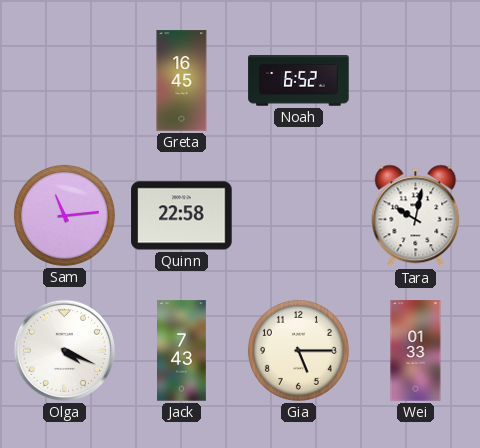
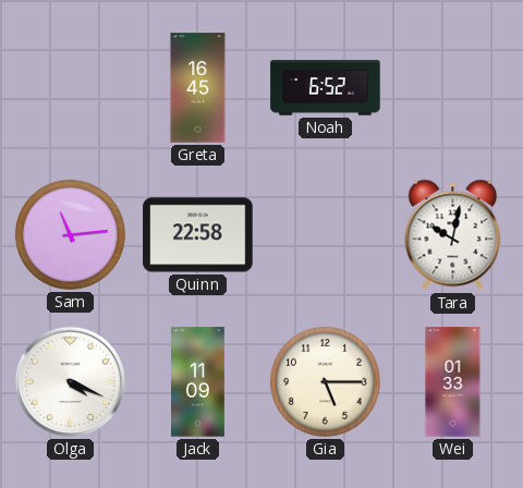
Jack: 7:43 -> 11:09
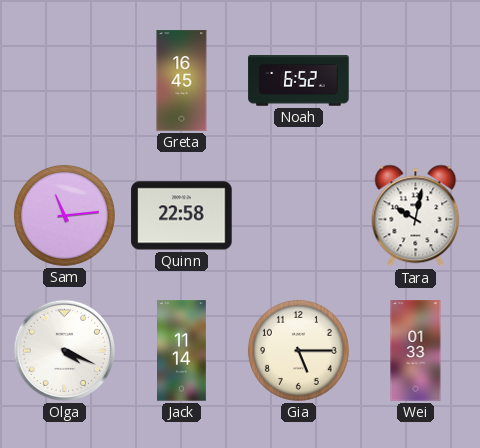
Jack: 11:09 -> 11:14
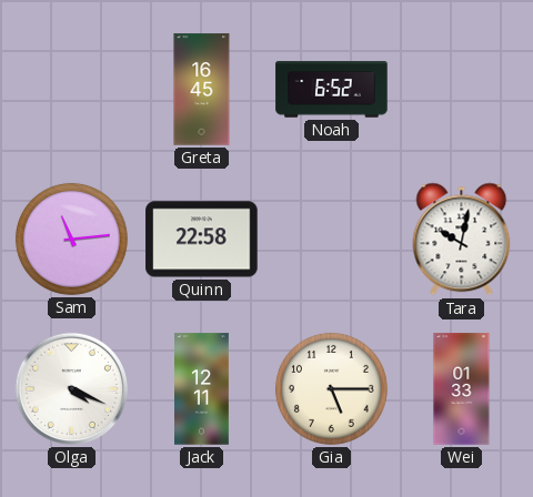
Jack: 11:14 -> 12:11
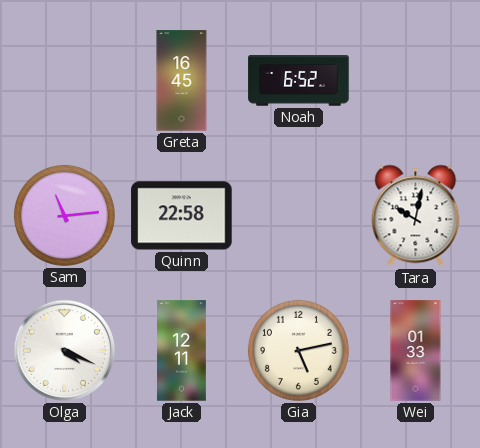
Gia: 5:15 -> 5:13
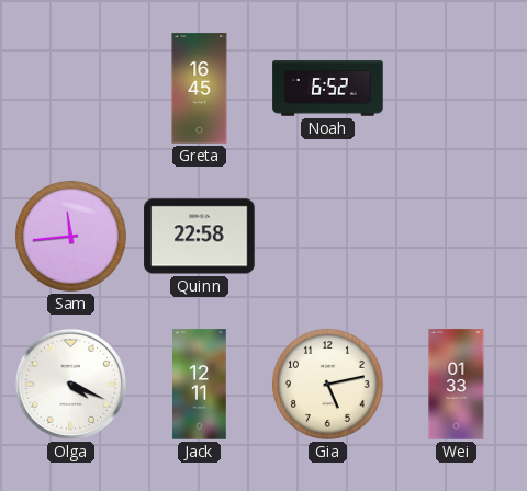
Sam: 11:14 -> 11:44
Tara: 10:02 -> none
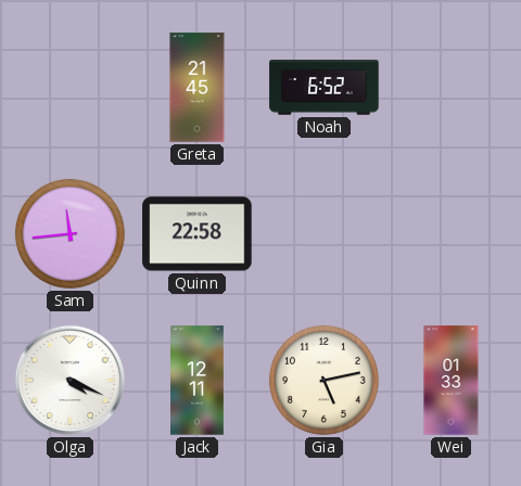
Greta: 16:45 -> 21:45
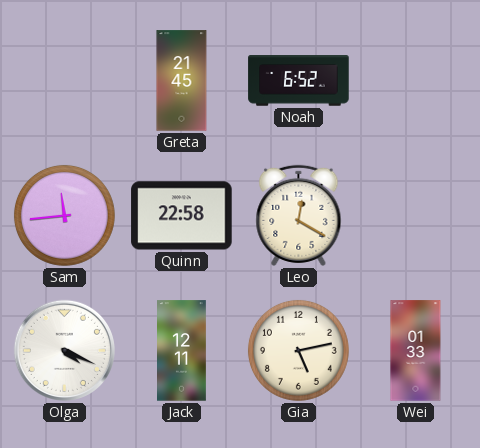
Leo: none -> 12:20
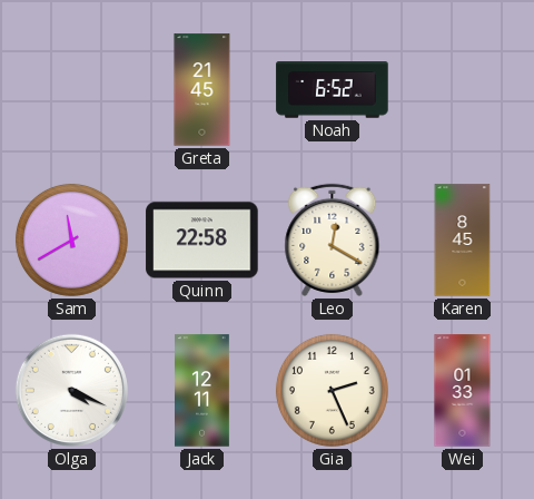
Sam: 11:44 -> 11:40
Karen: none -> 8:45
Gia: 5:13 -> 2:26
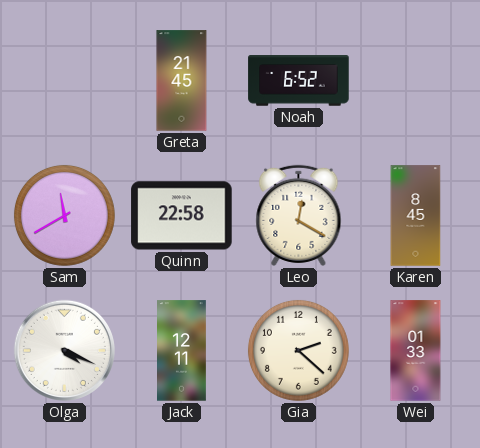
Gia: 2:26 -> 2:22
